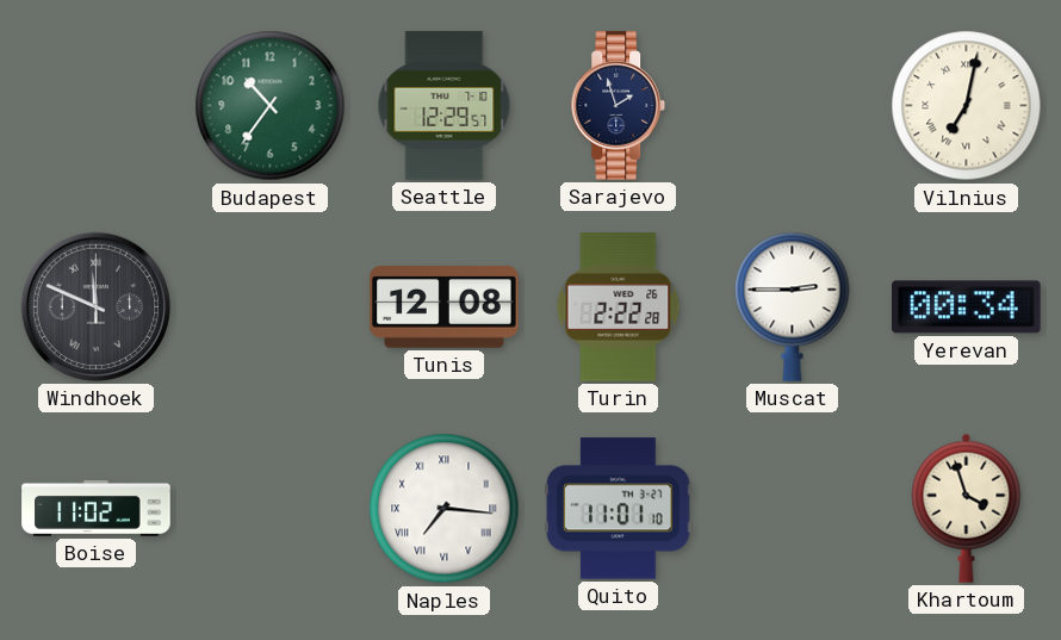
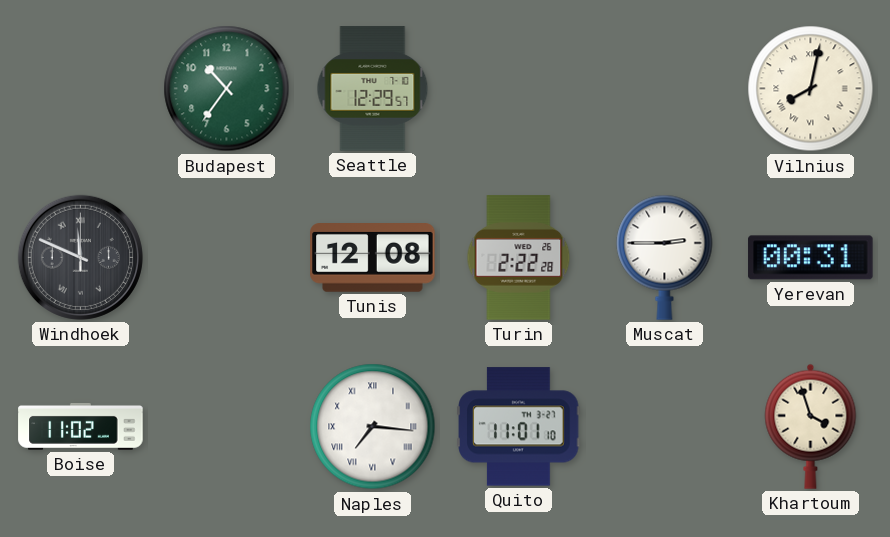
Sarajevo: 1:57 -> none
Vilnius: 7:02 -> 8:02
Yerevan: 00:34 -> 00:31
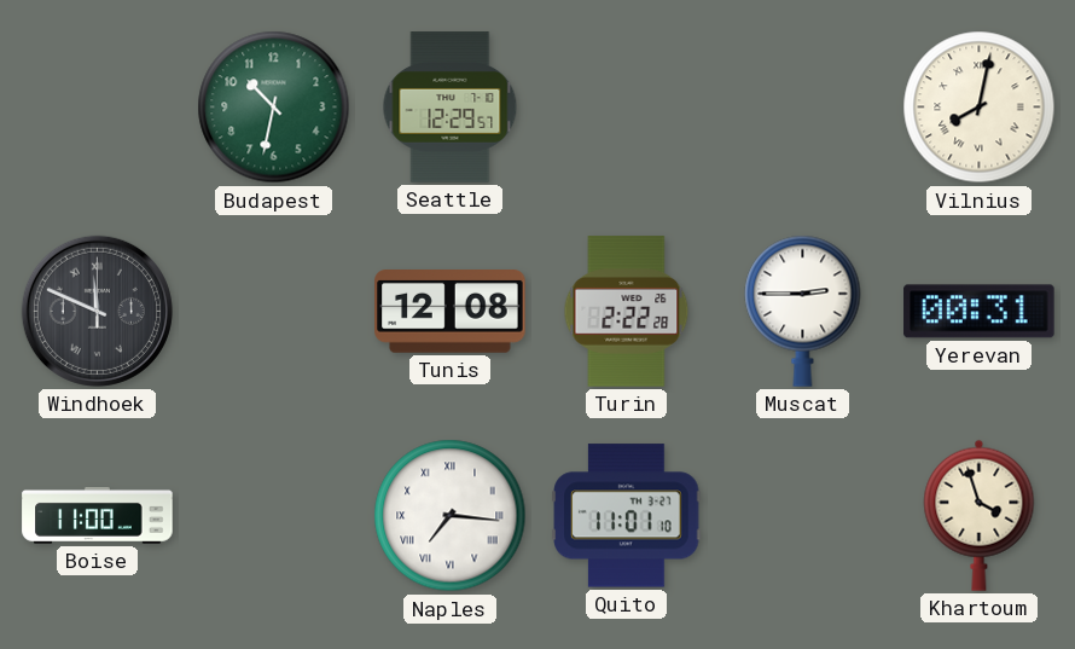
Budapest: 10:36 -> 10:32
Boise: 11:02 -> 11:00
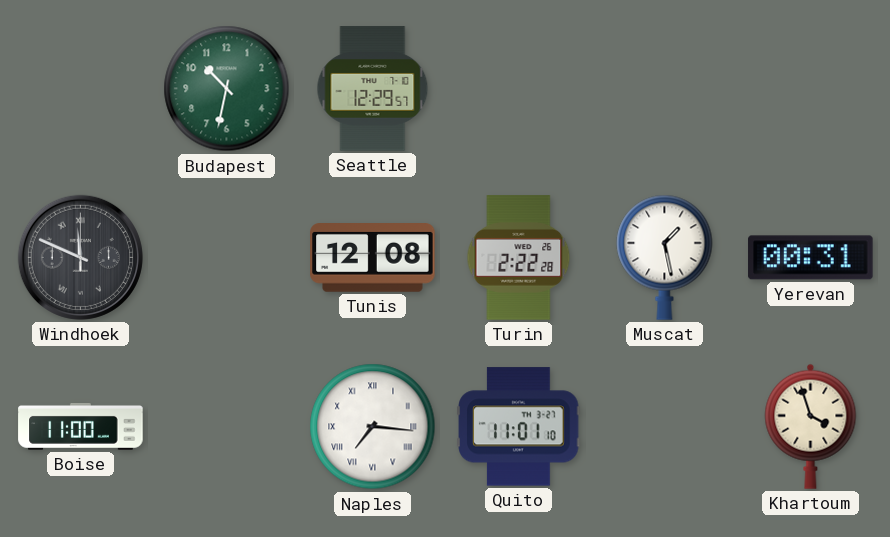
Vilnius: 8:02 -> none
Muscat: 2:45 -> 1:28
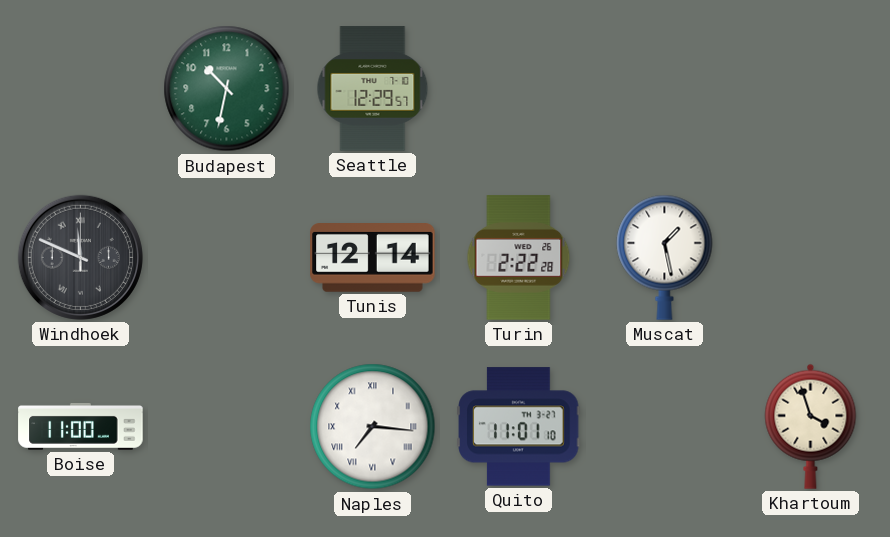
Tunis: 12:08 -> 12:14
Yerevan: 00:31 -> none
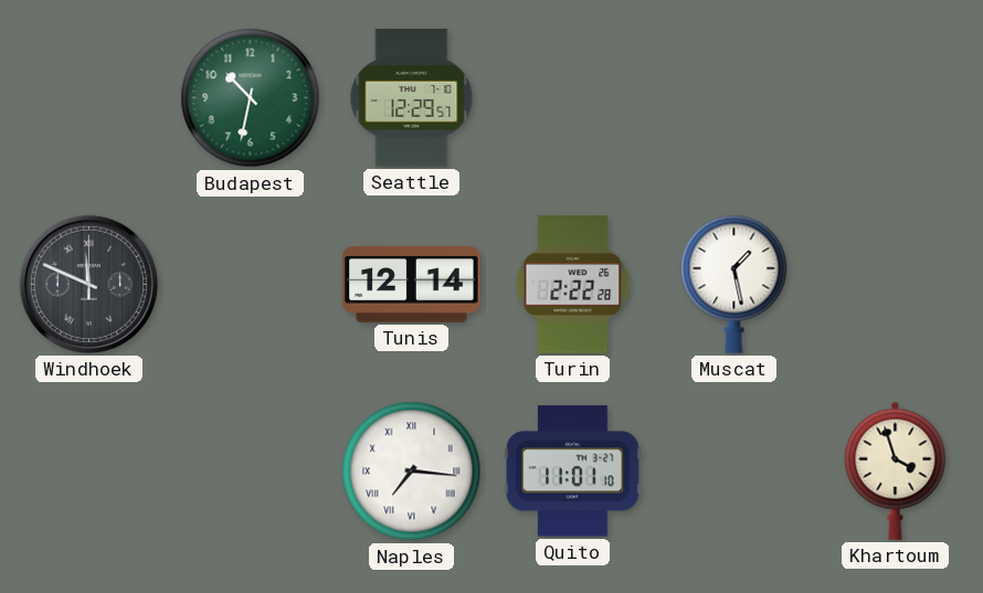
Boise: 11:00 -> none
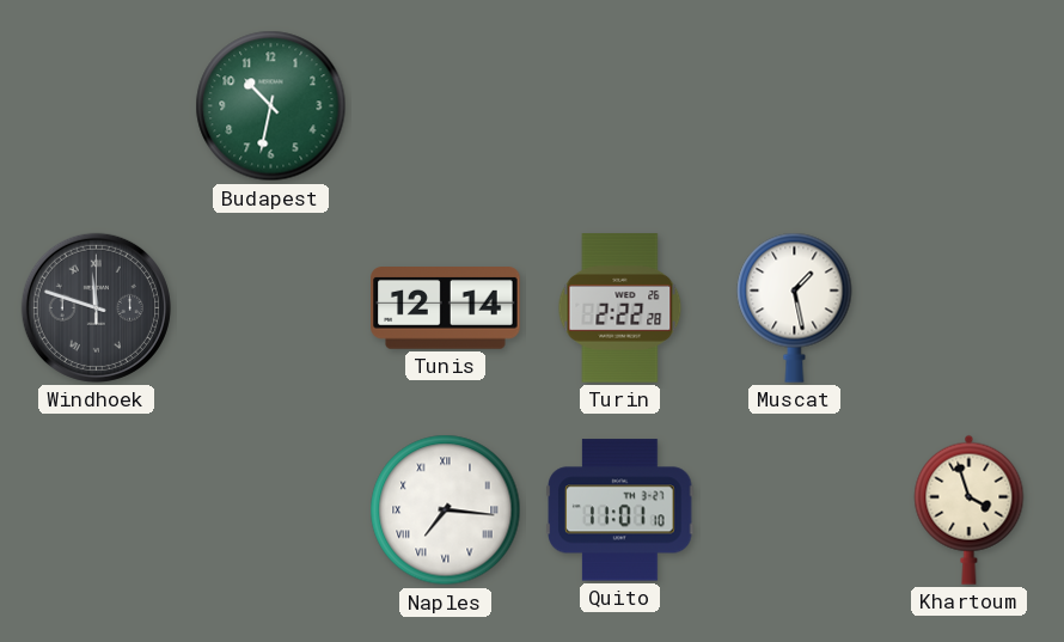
Seattle: 12:29 -> none
Windhoek: 11:49 -> 11:48
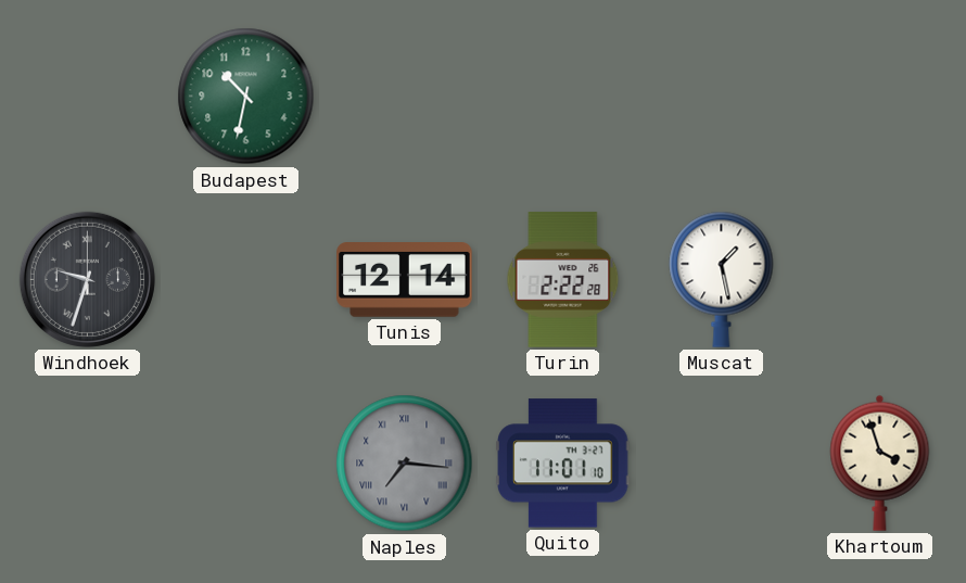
Windhoek: 11:48 -> 9:33
Naples dial: white -> grey
